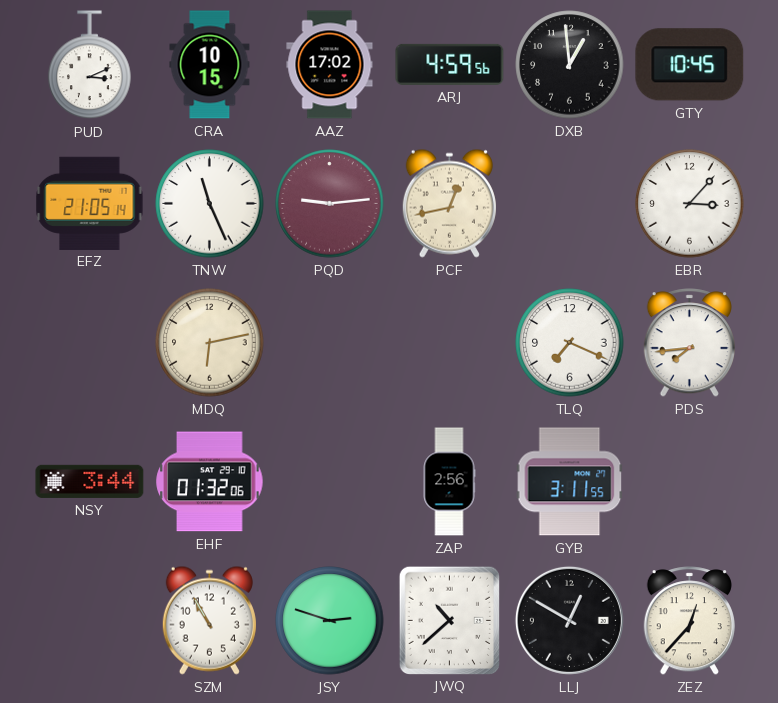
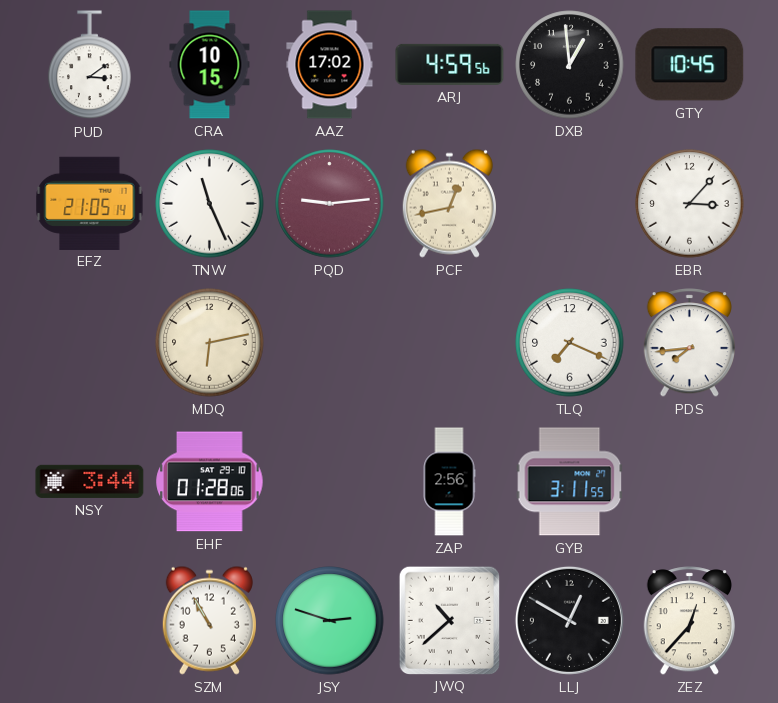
PUD: 3:11 -> 3:09
EHF: 01:32 -> 01:28
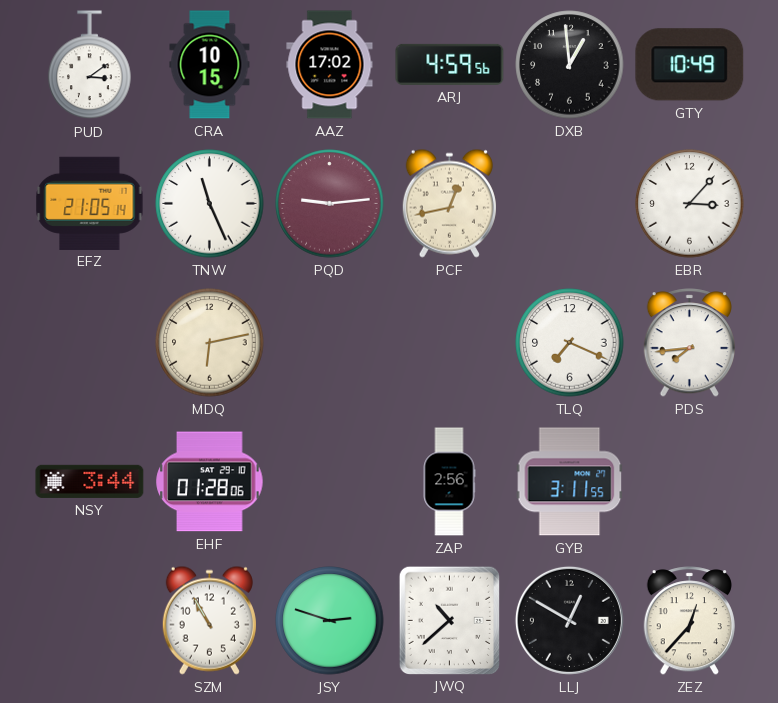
GTY: 10:45 -> 10:49
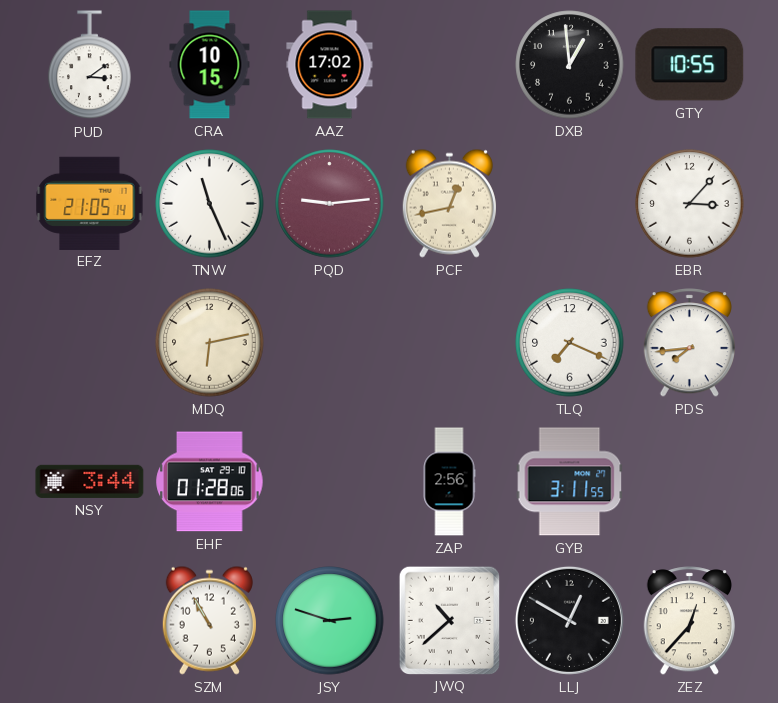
ARJ: 4:59 -> none
GTY: 10:49 -> 10:55
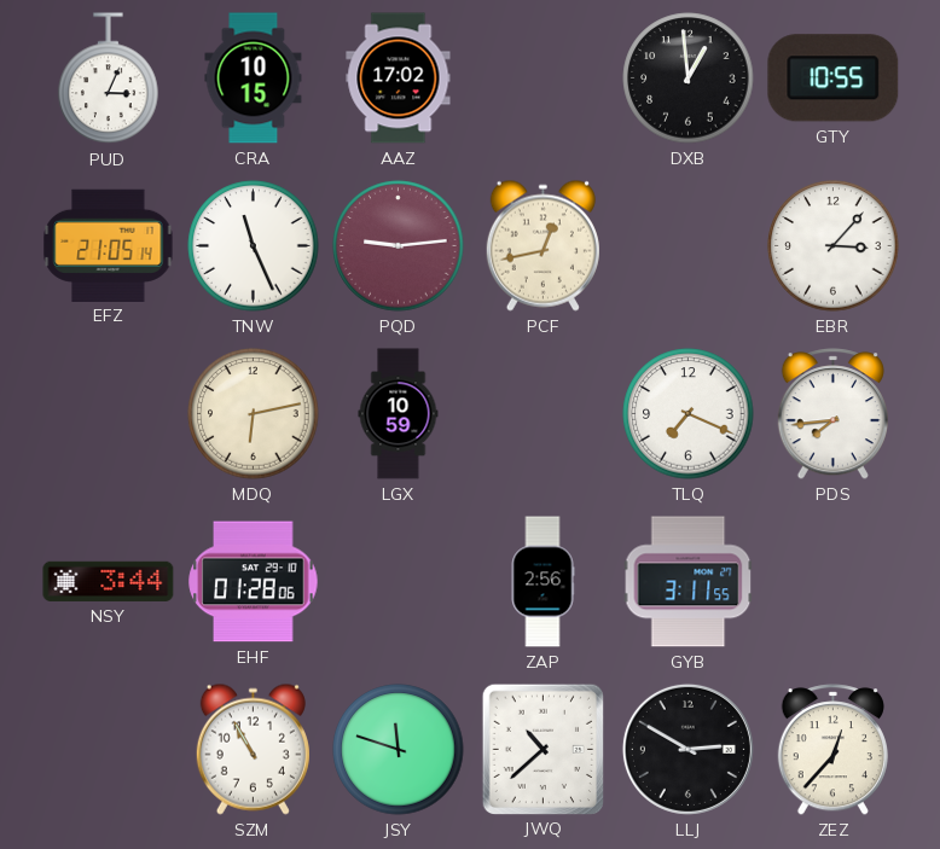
PUD: 3:09 -> 3:04
LGX: none -> 10:59
JSY: 2:48 -> 11:48
LLJ: 12:50 -> 2:50
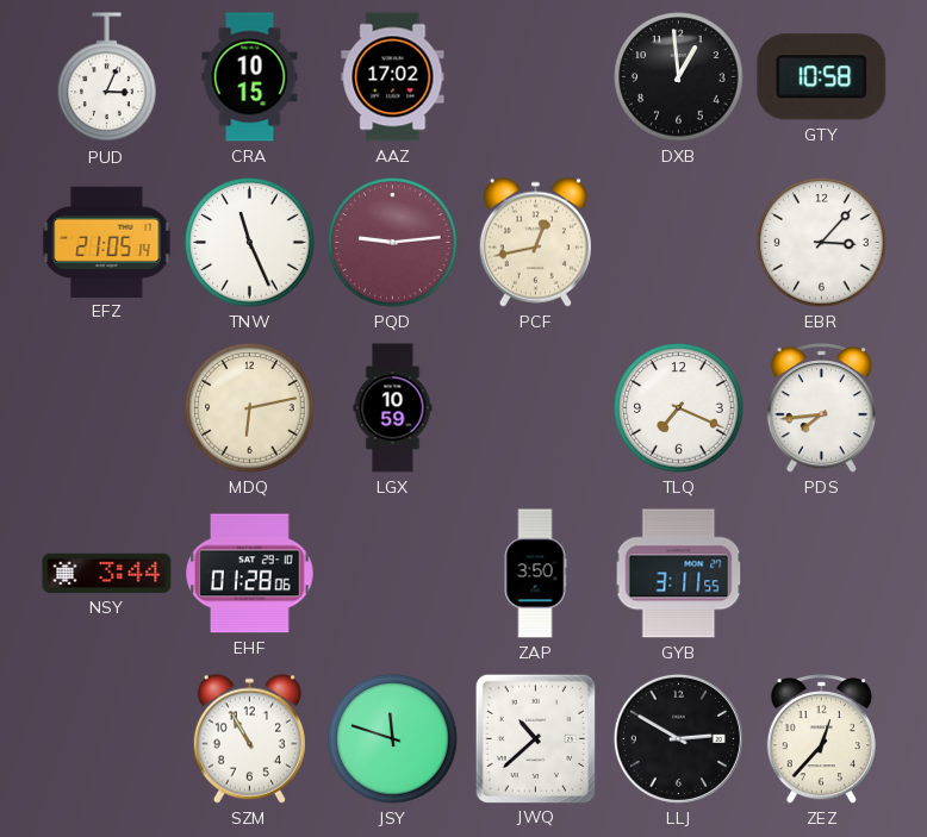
GTY: 10:55 -> 10:58
ZAP: 2:56 -> 3:50
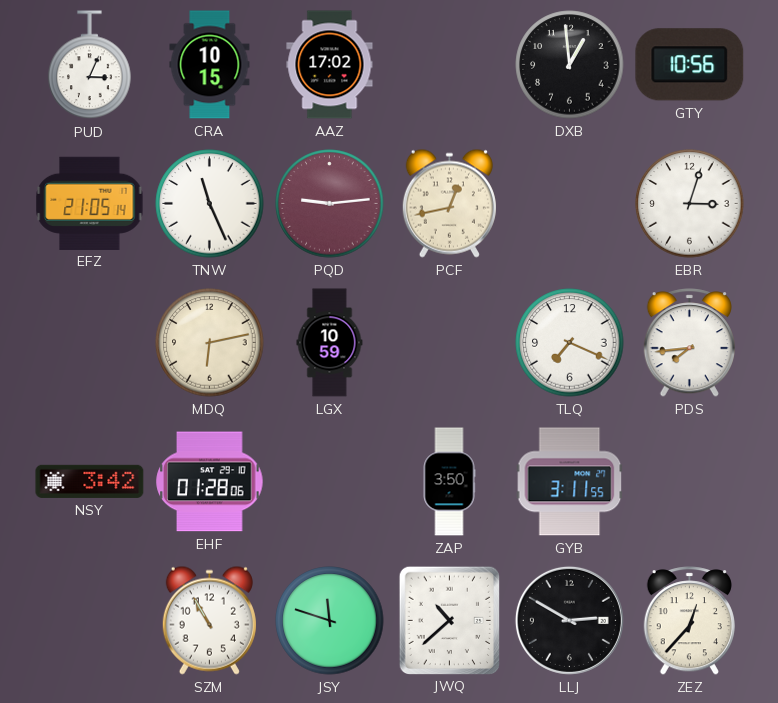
GTY: 10:58 -> 10:56
EBR: 3:07 -> 3:03
NSY: 3:44 -> 3:42
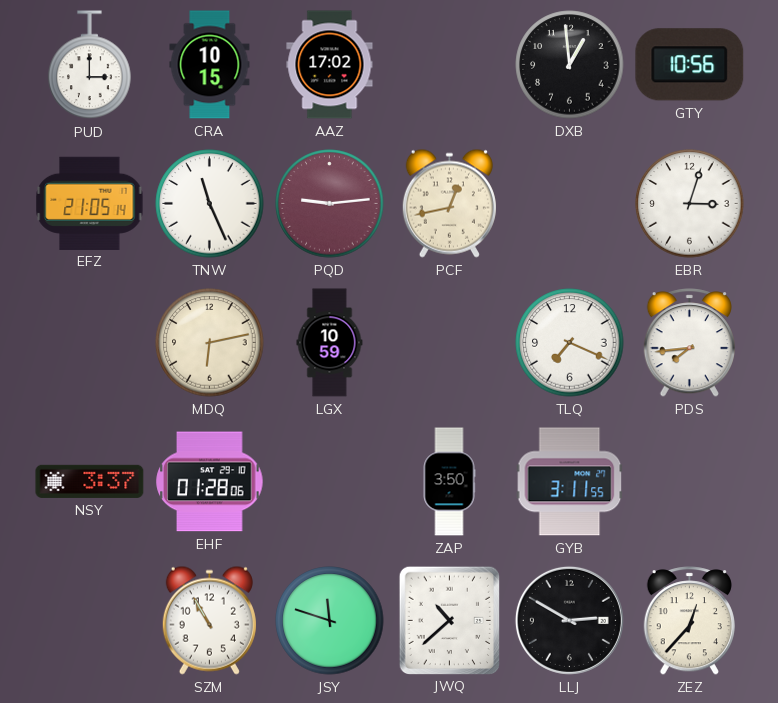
PUD: 3:04 -> 3:00
NSY: 3:42 -> 3:37
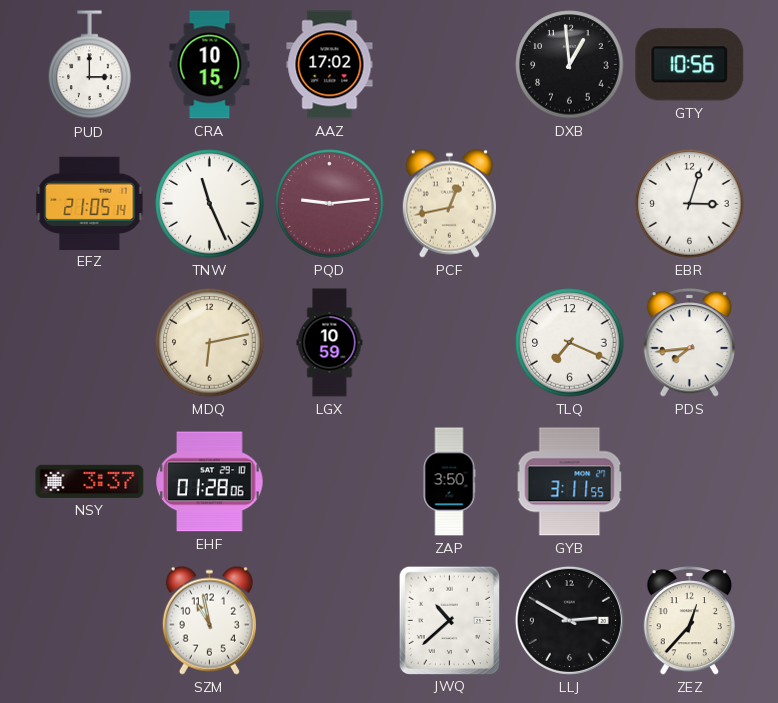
SZM: 10:55 -> 10:58
JSY: 11:48 -> none
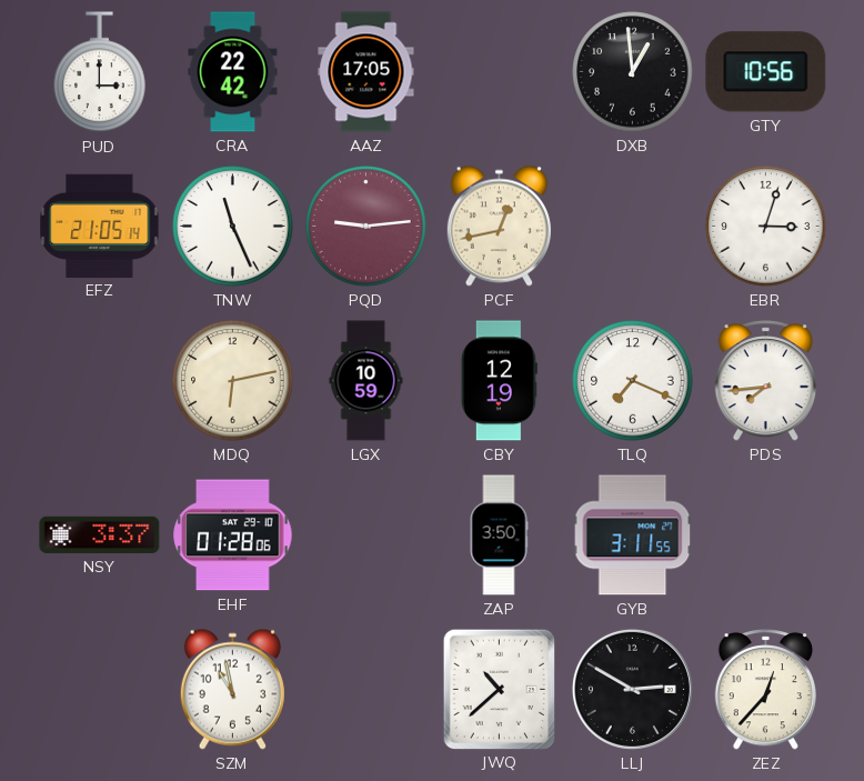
CRA: 10:15 -> 22:42
AAZ: 17:02 -> 17:05
CBY: none -> 12:19
